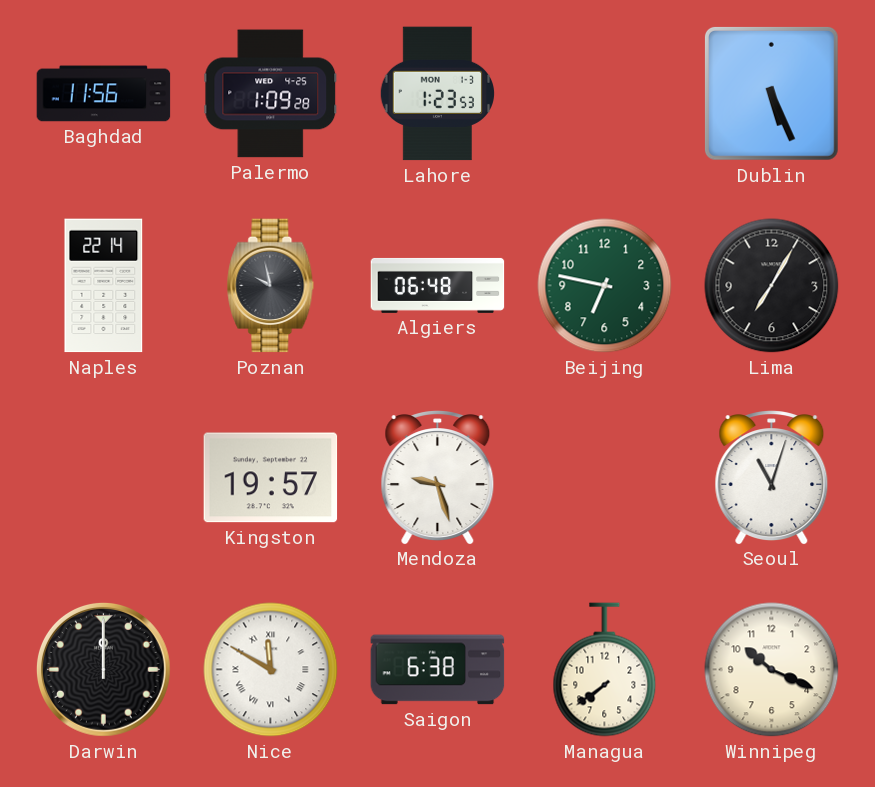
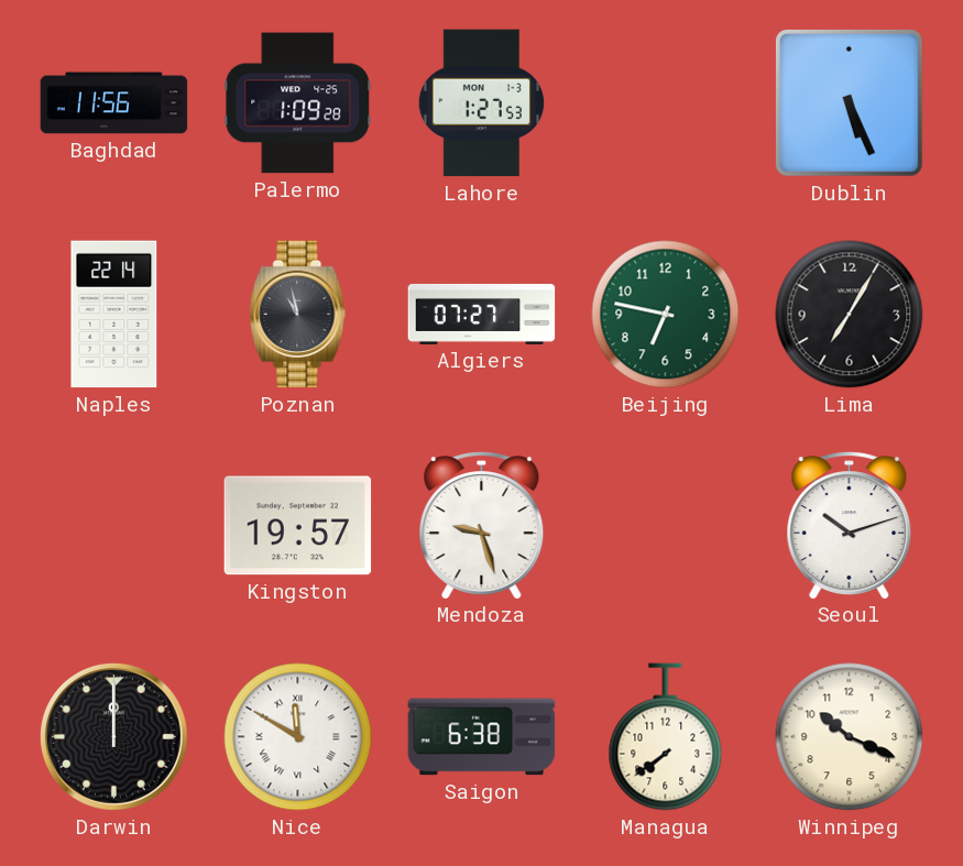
Lahore: 1:23 -> 1:27
Poznan: 9:58 -> 10:58
Algiers: 06:48 -> 07:27
Seoul: 11:03 -> 10:12
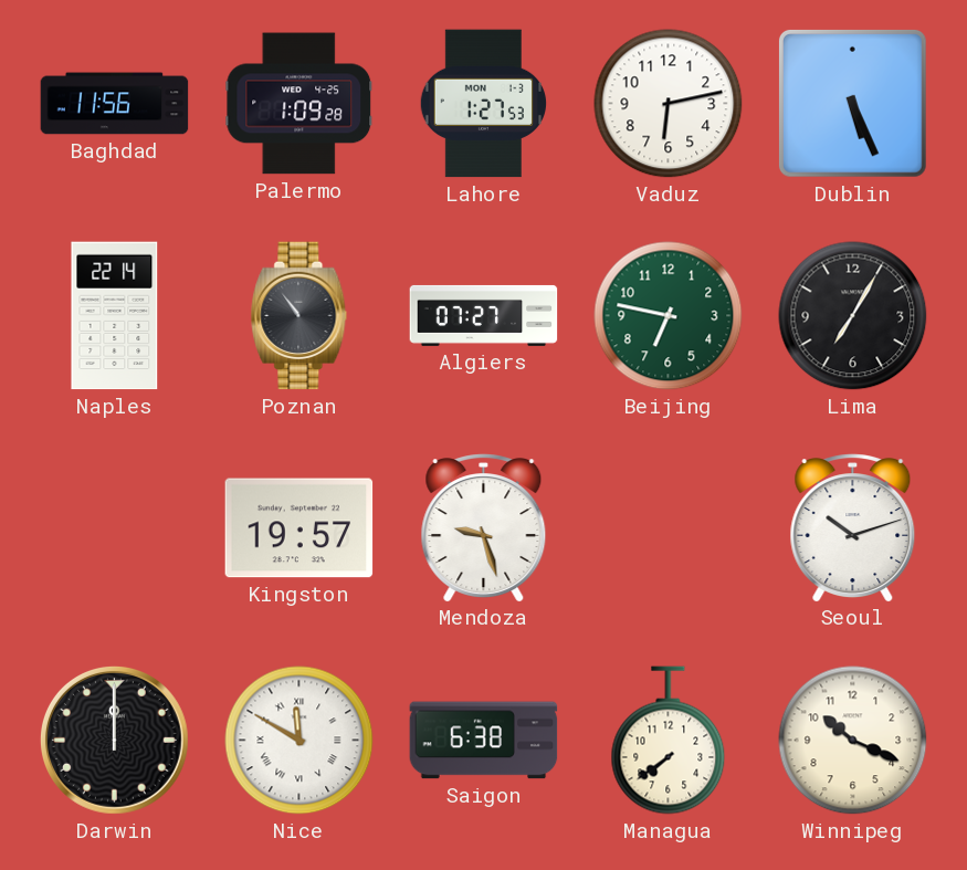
Vaduz: none -> 6:13
Poznan: 10:58 -> 10:54
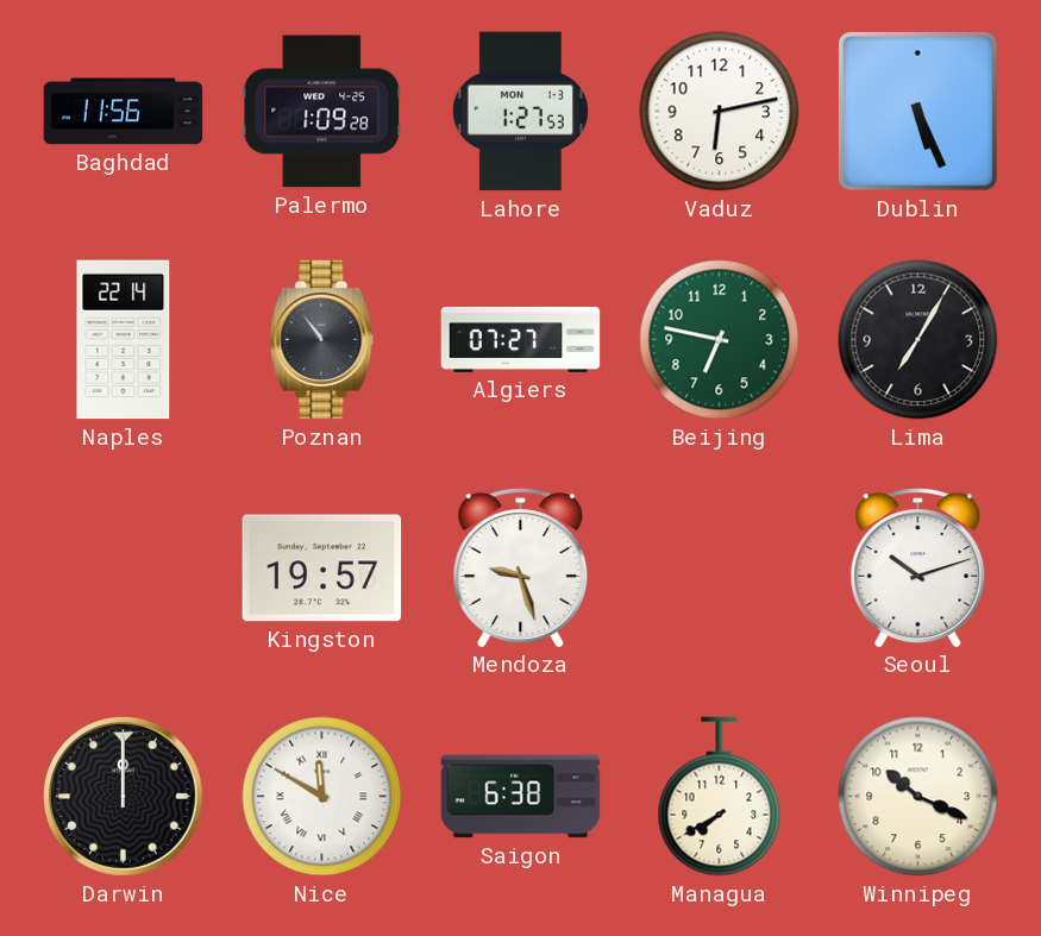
Managua: 7:39 -> 7:40
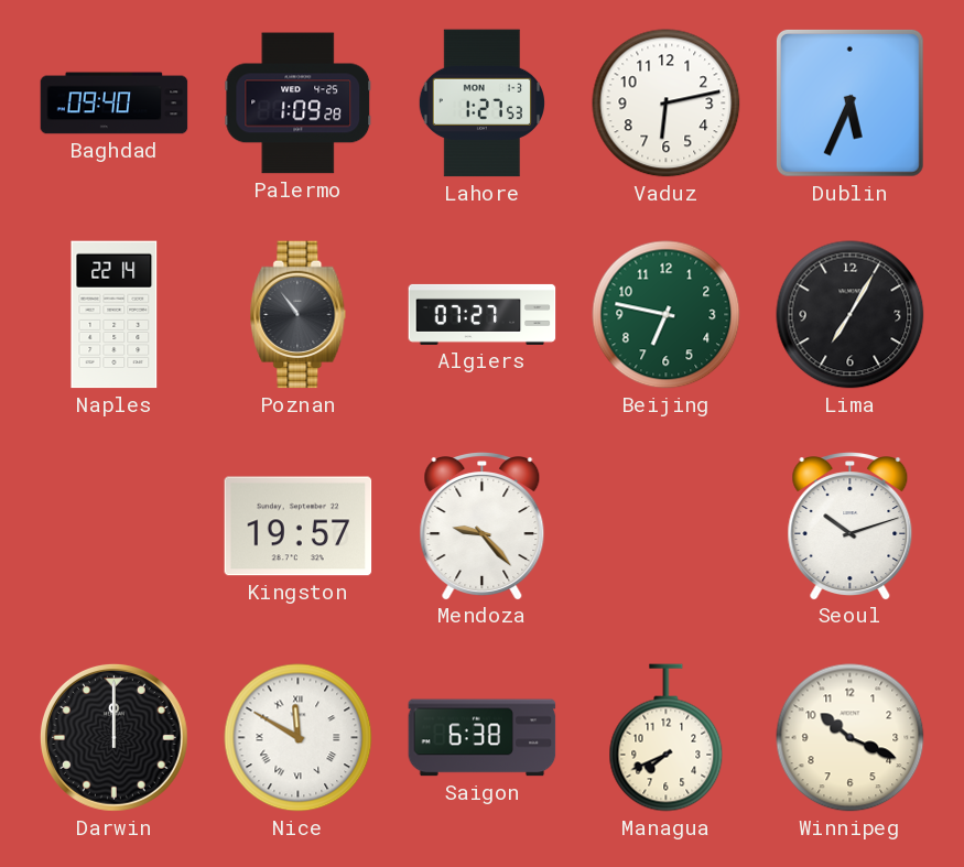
Baghdad: 11:56 -> 09:40
Dublin: 5:26 -> 5:34
Mendoza: 9:27 -> 9:23
Managua: 7:40 -> 7:41
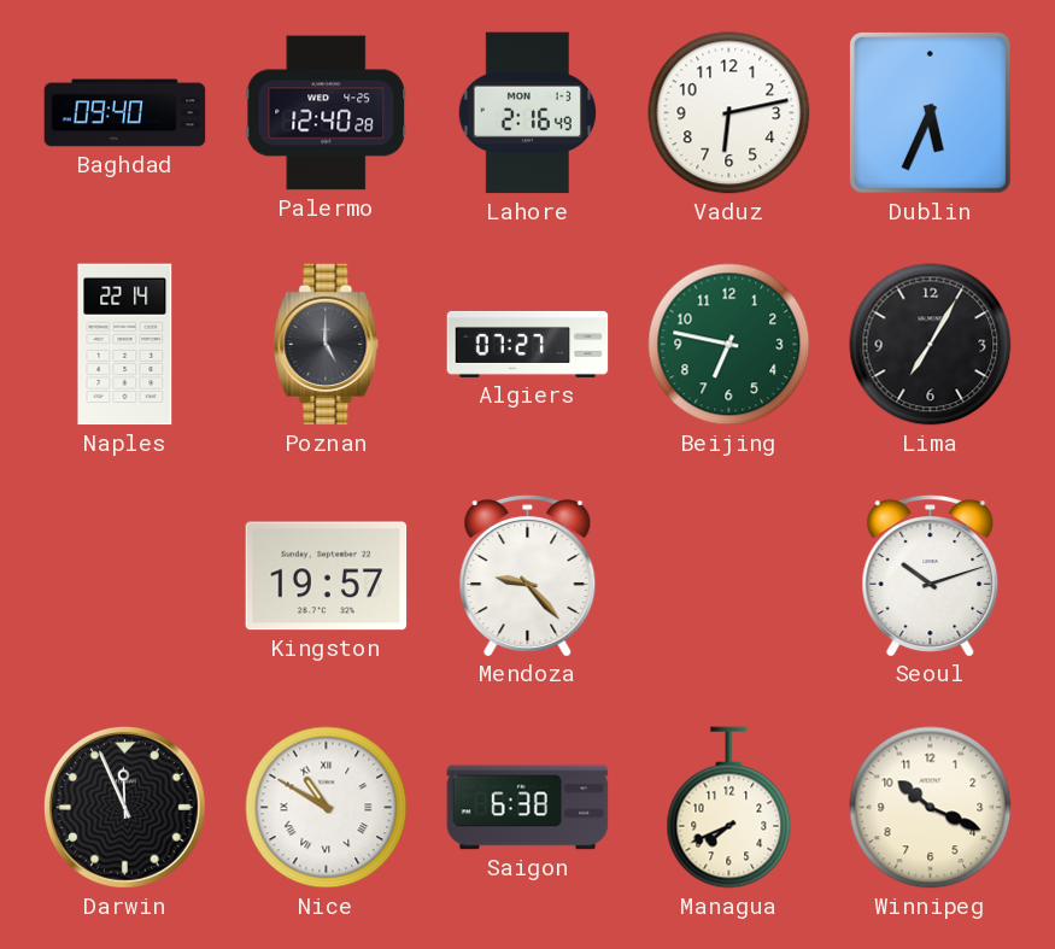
Palermo: 1:09 -> 12:40
Lahore: 1:27 -> 2:16
Poznan: 10:54 -> 5:00
Darwin: 12:00 -> 11:56
Nice: 11:50 -> 10:50
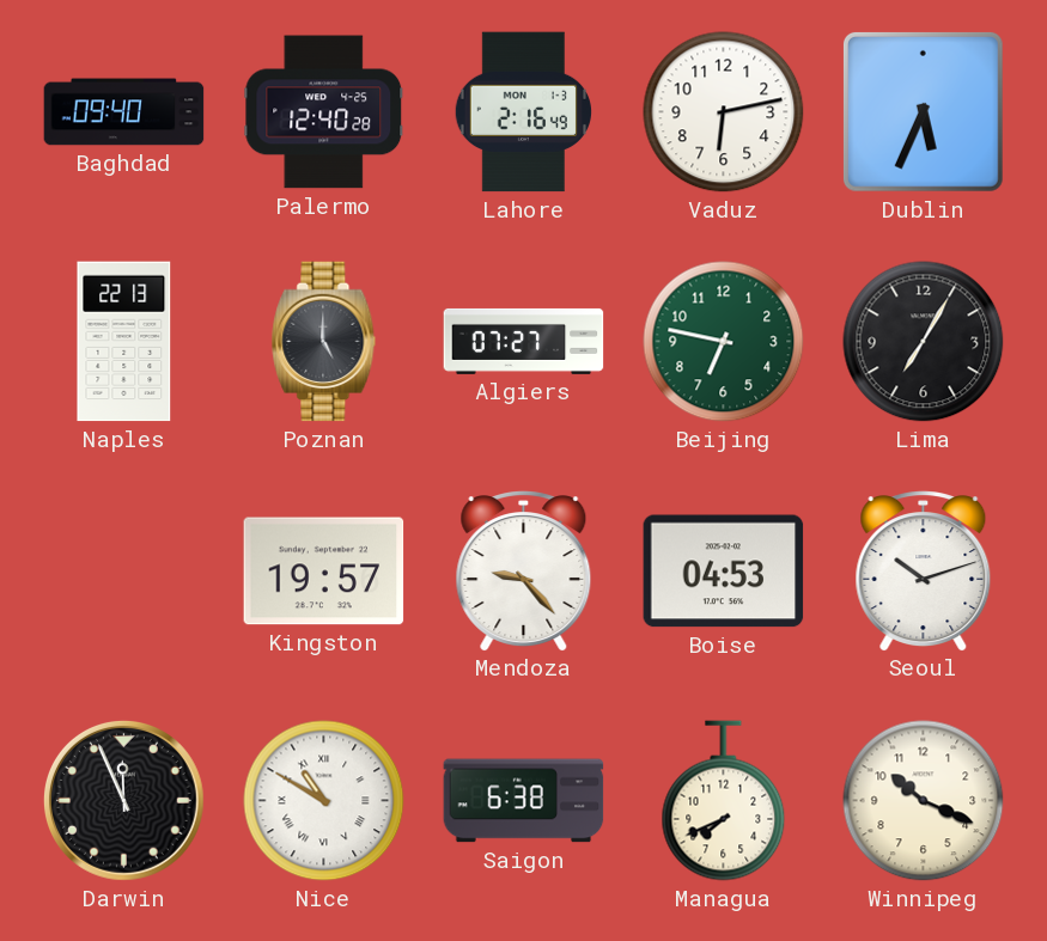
Naples: 22:14 -> 22:13
Boise: none -> 04:53
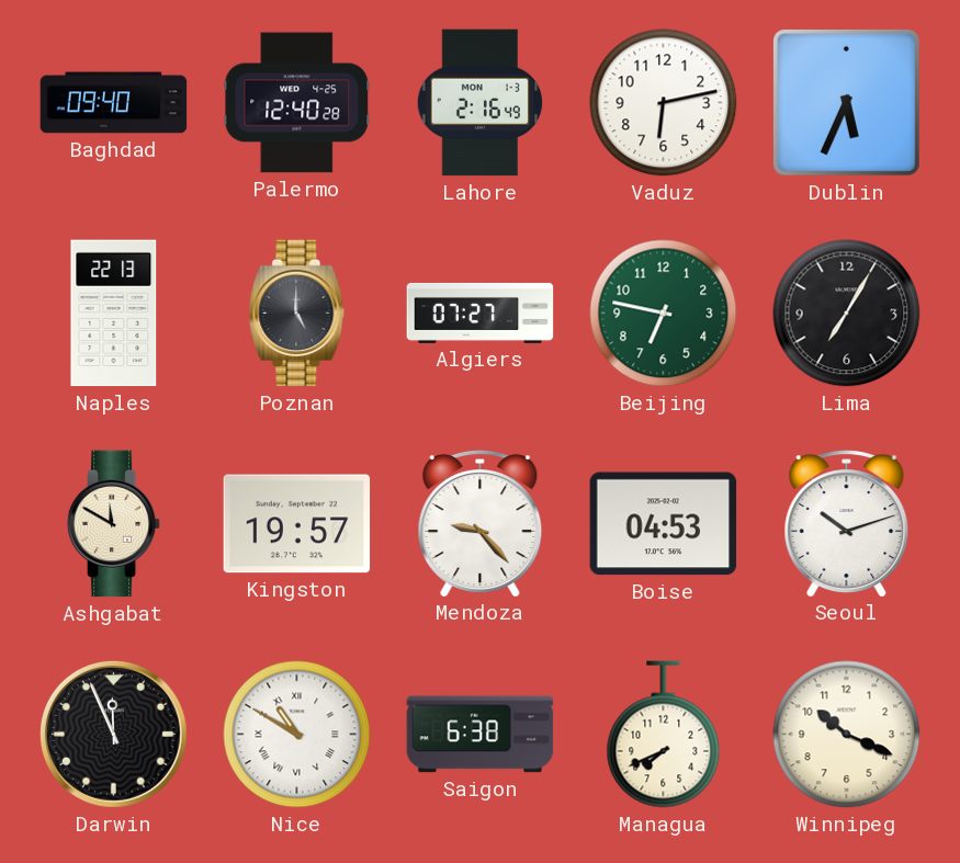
Ashgabat: none -> 11:50
